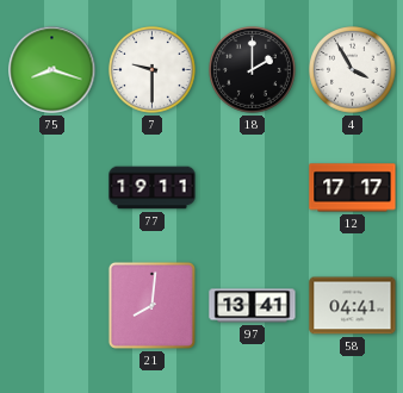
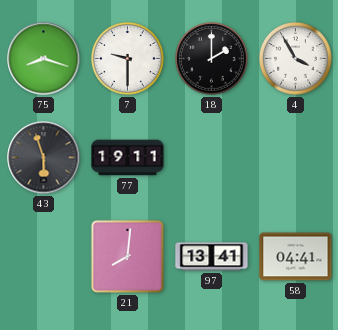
43: none -> 5:57
12: 17:17 -> none
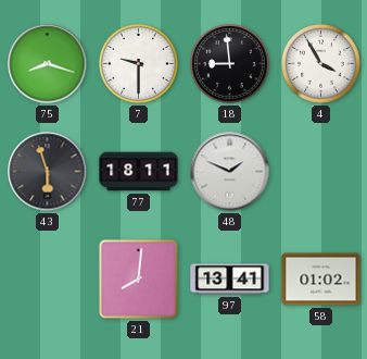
18: 2:00 -> 8:59
77: 19:11 -> 18:11
48: none -> 1:49
58: 04:41 -> 01:02
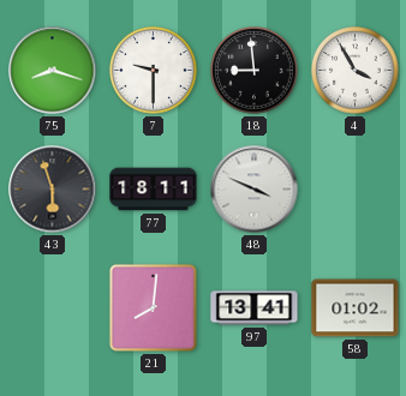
48: 1:49 -> 3:49
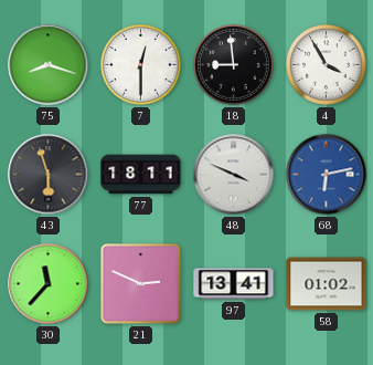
7: 9:30 -> 12:30
68: none -> 6:13
30: none -> 11:37
21: 8:01 -> 2:49
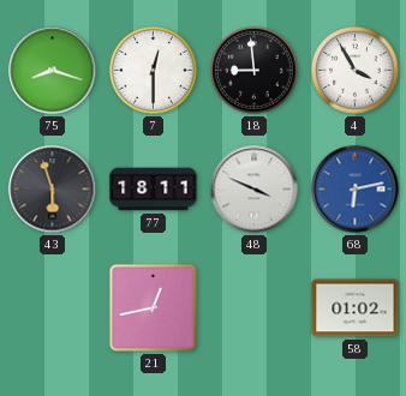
30: 11:37 -> none
21: 2:49 -> 12:43
97: 13:41 -> none
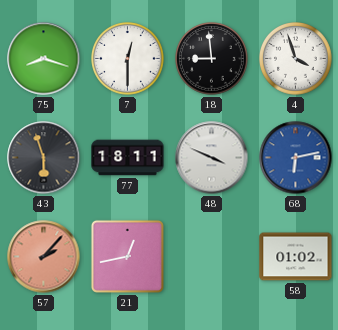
4: 3:55 -> 3:57
57: none -> 2:07
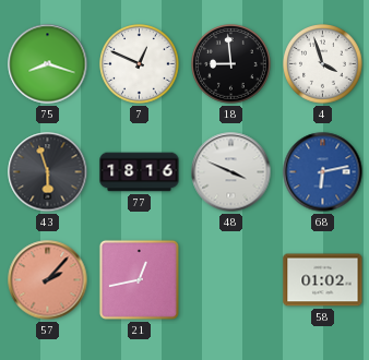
7: 12:30 -> 12:49
77: 18:11 -> 18:16
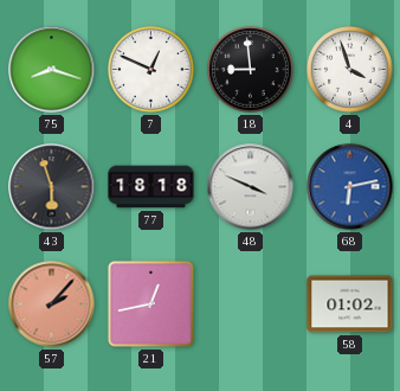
77: 18:16 -> 18:18
